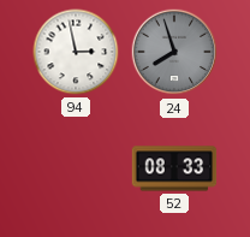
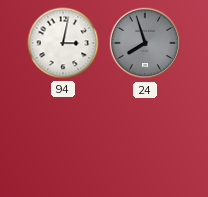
94: 2:58 -> 3:02
52: 08:33 -> none
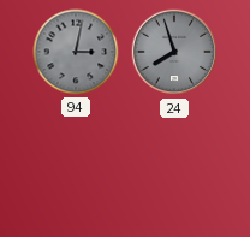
94 dial: white -> grey
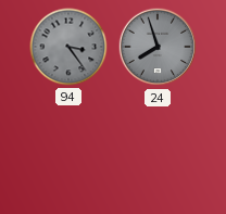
94: 3:02 -> 3:24
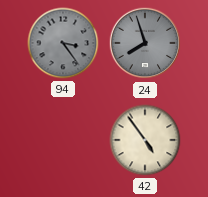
42: none -> 4:54
